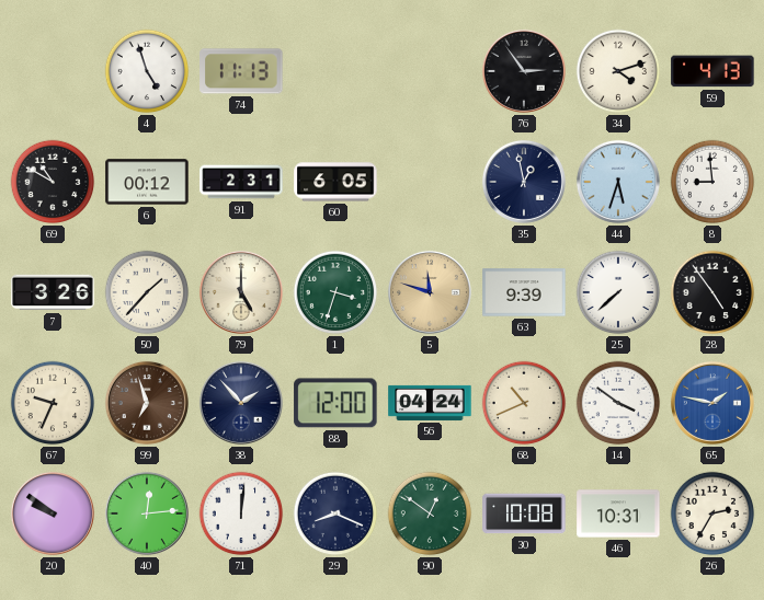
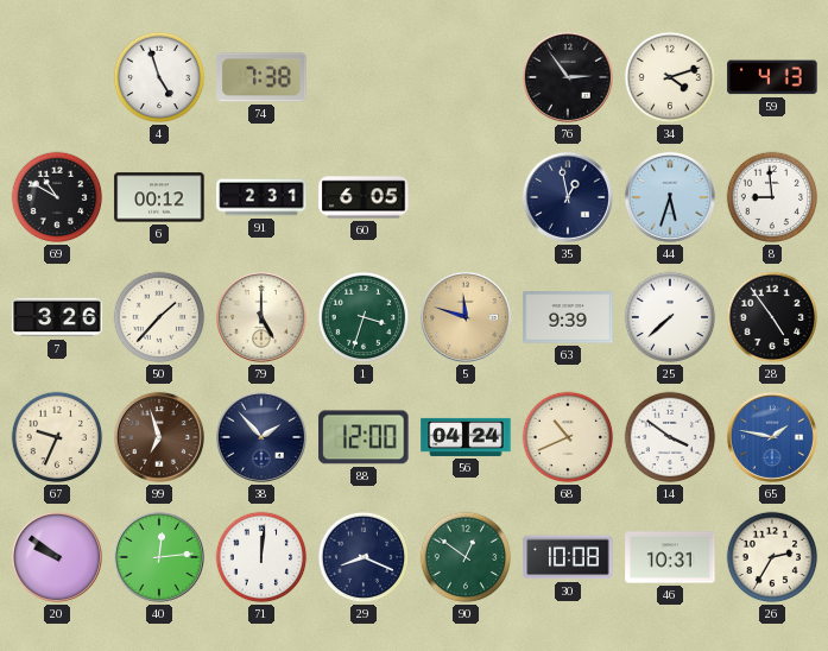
74: 11:13 -> 7:38
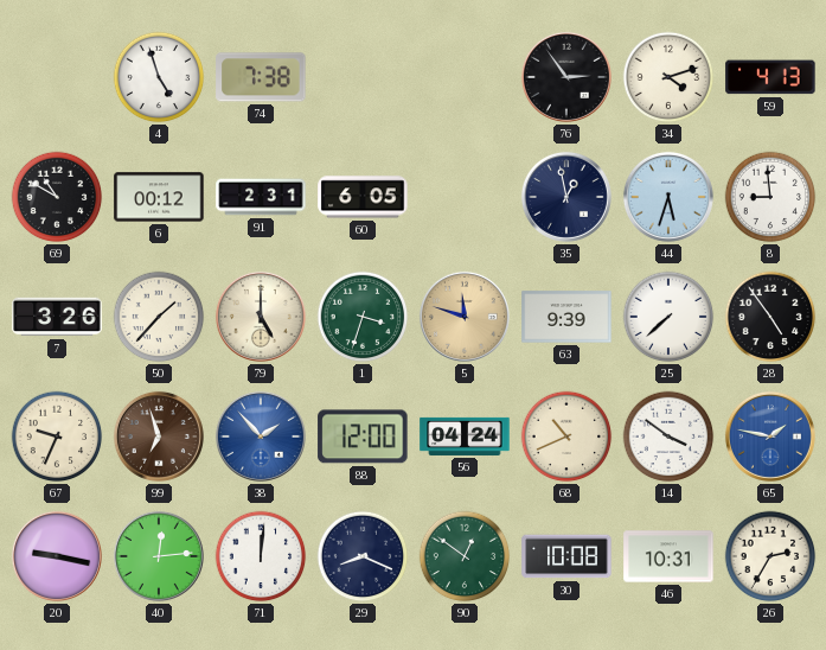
38 dial: navy -> blue
20: 9:51 -> 9:17
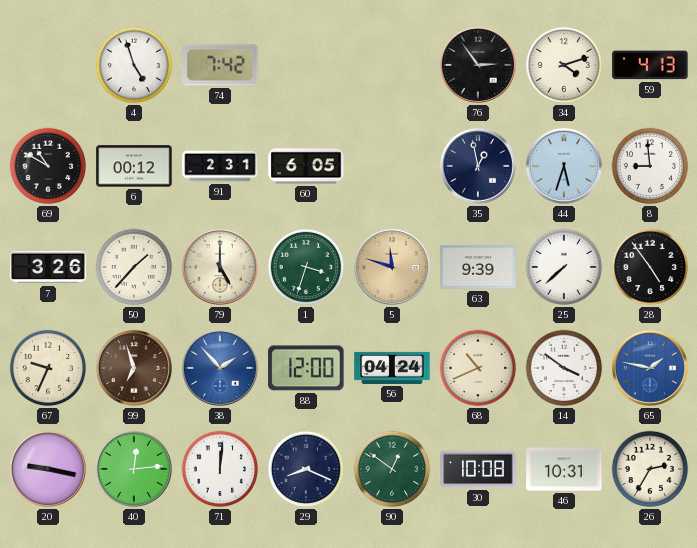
74: 7:38 -> 7:42
